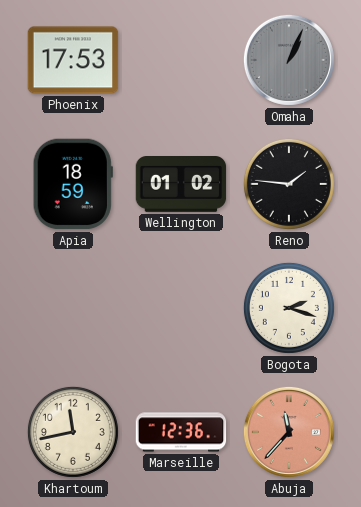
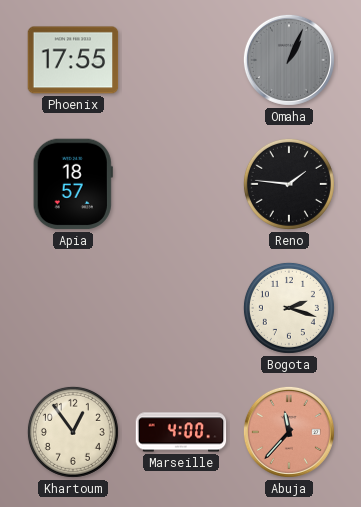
Phoenix: 17:53 -> 17:55
Apia: 18:59 -> 18:57
Wellington: 01:02 -> none
Khartoum: 11:43 -> 12:54
Marseille: 12:36 -> 4:00
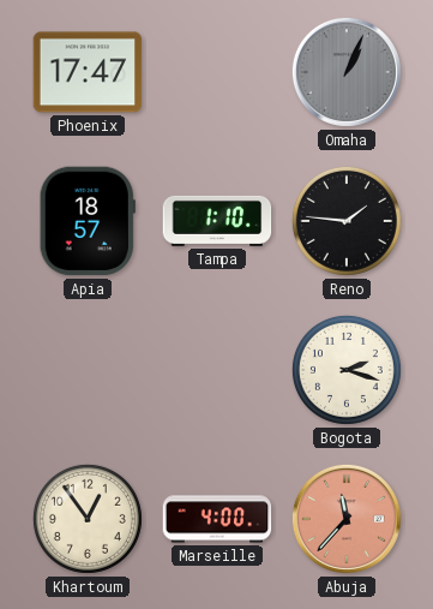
Phoenix: 17:55 -> 17:47
Tampa: none -> 1:10
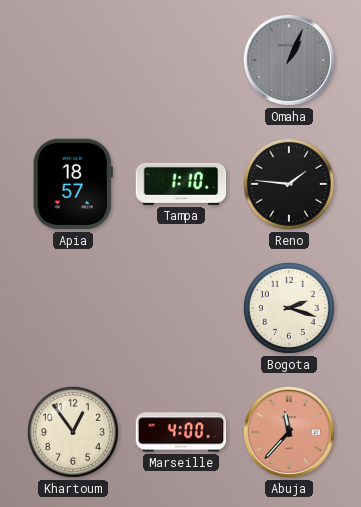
Phoenix: 17:47 -> none
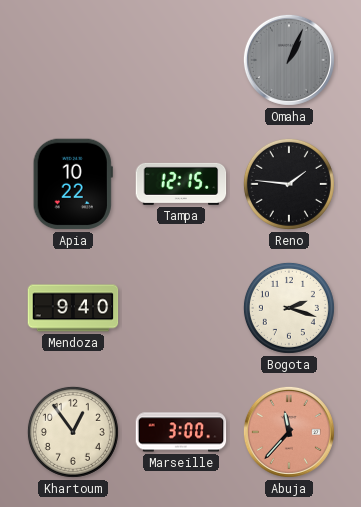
Apia: 18:57 -> 10:22
Tampa: 1:10 -> 12:15
Mendoza: none -> 9:40
Marseille: 4:00 -> 3:00
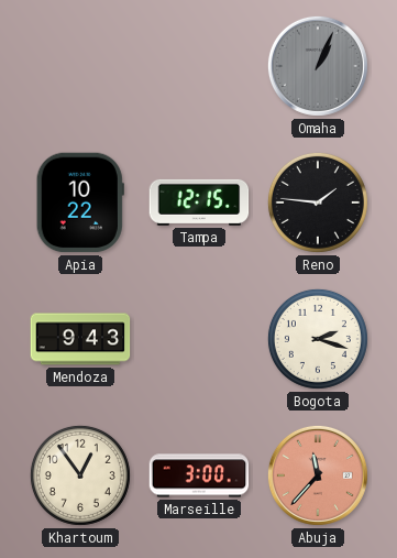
Mendoza: 9:40 -> 9:43
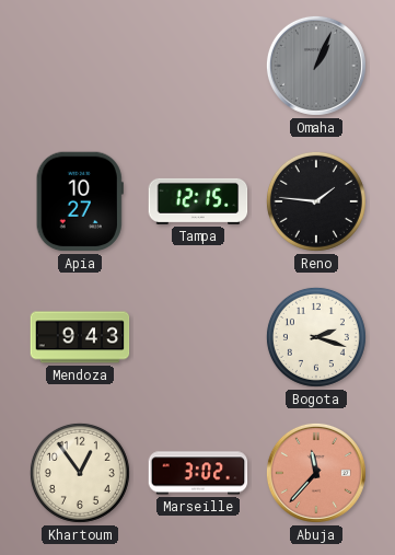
Apia: 10:22 -> 10:27
Marseille: 3:00 -> 3:02
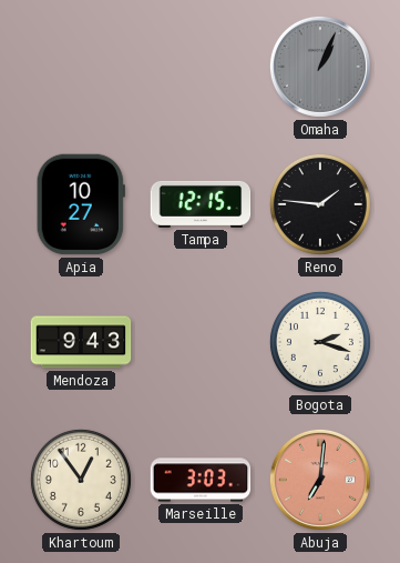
Marseille: 3:02 -> 3:03
Abuja: 11:37 -> 7:01
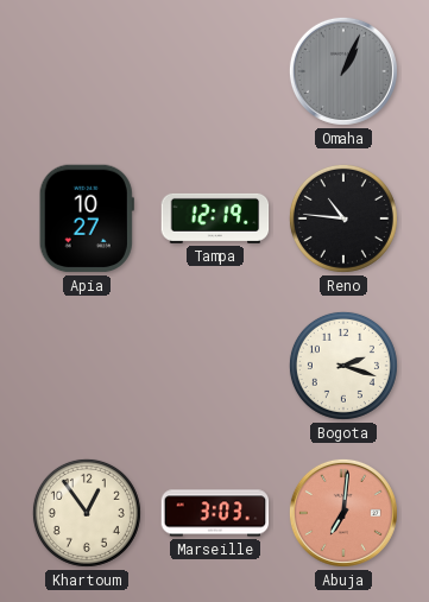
Tampa: 12:15 -> 12:19
Reno: 1:46 -> 10:46
Mendoza: 9:43 -> none
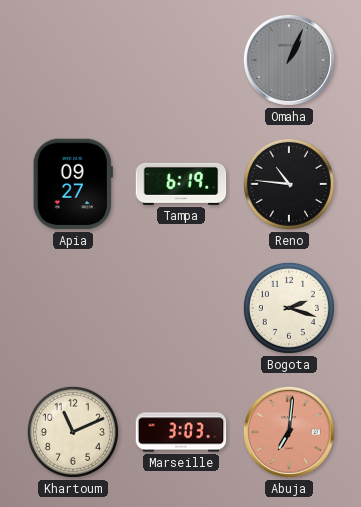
Apia: 10:27 -> 09:27
Tampa: 12:19 -> 6:19
Khartoum: 12:54 -> 11:11
